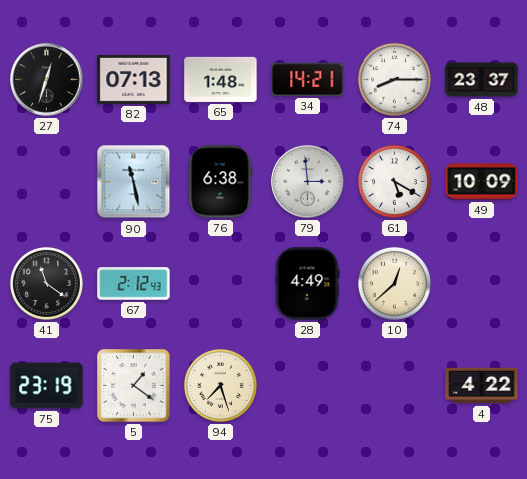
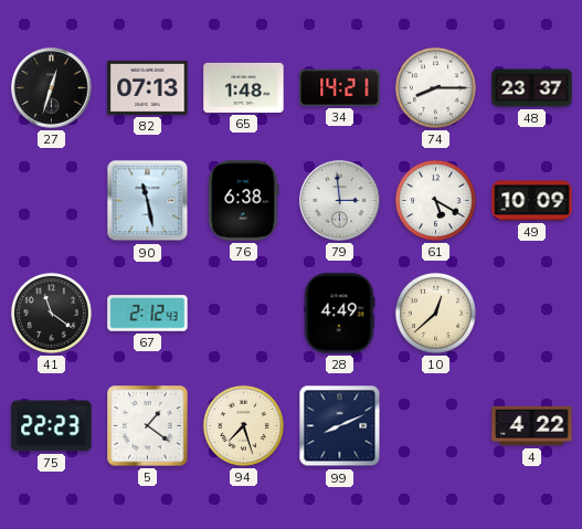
75: 23:19 -> 22:23
99: none -> 8:11
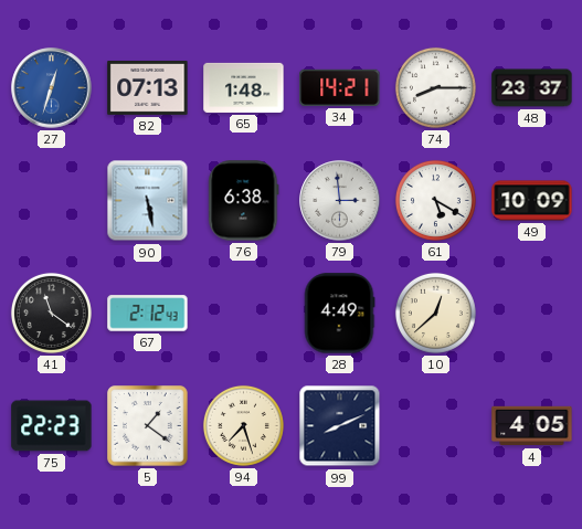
27 dial: black -> blue
90: 11:28 -> 5:28
4: 4:22 -> 4:05
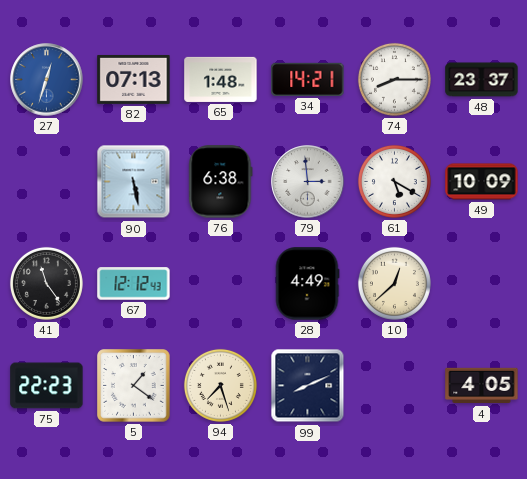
41: 11:21 -> 11:24
67: 2:12 -> 12:12
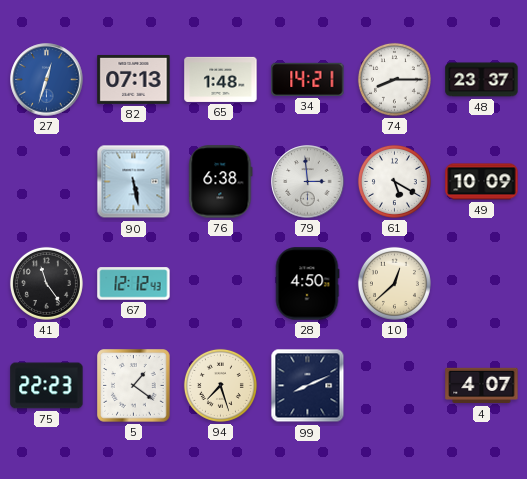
28: 4:49 -> 4:50
4: 4:05 -> 4:07
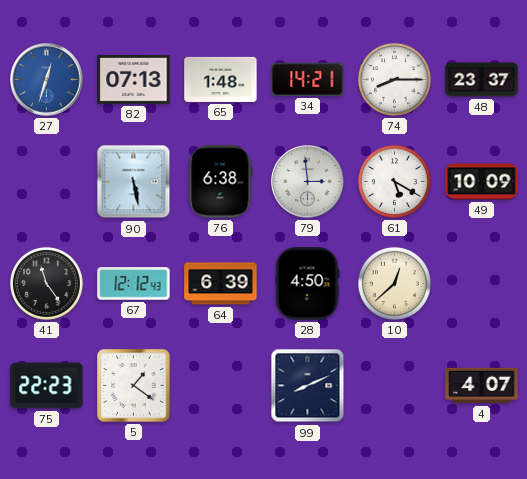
64: none -> 6:39
94: 7:27 -> none
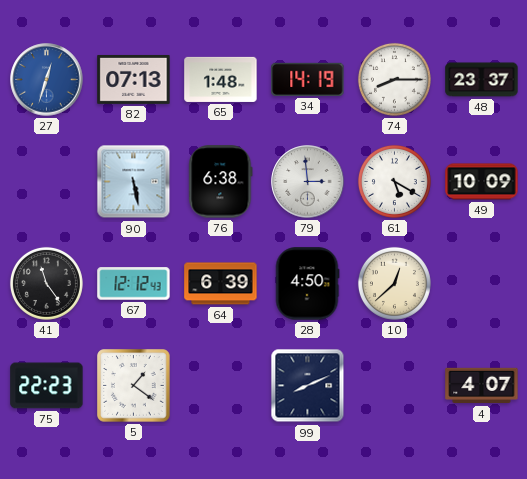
34: 14:21 -> 14:19
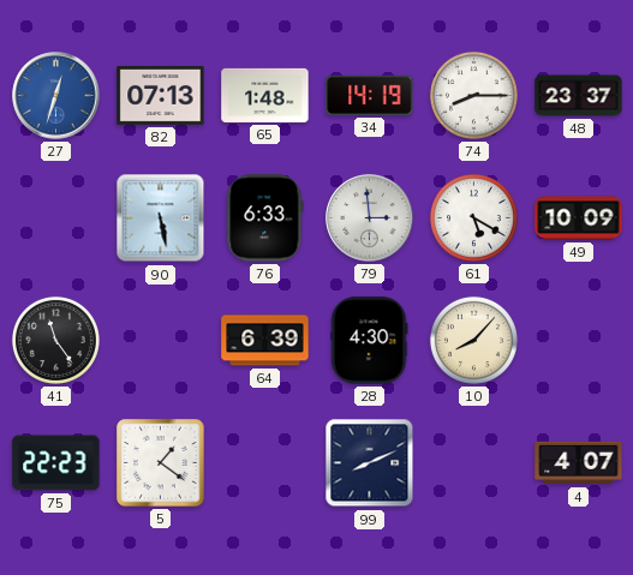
76: 6:38 -> 6:33
67: 12:12 -> none
28: 4:50 -> 4:30
10: 12:38 -> 8:07
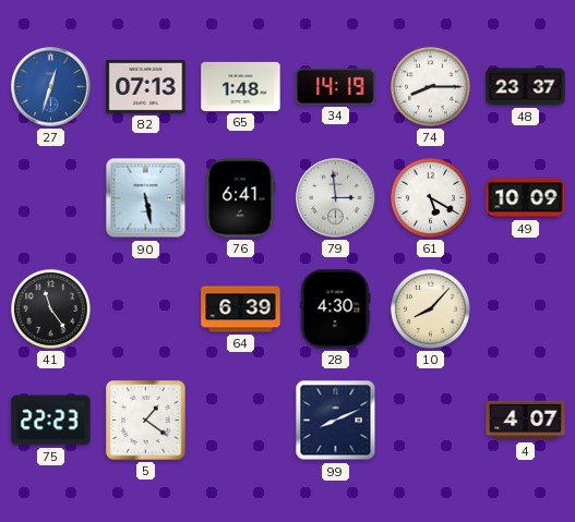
76: 6:33 -> 6:41
